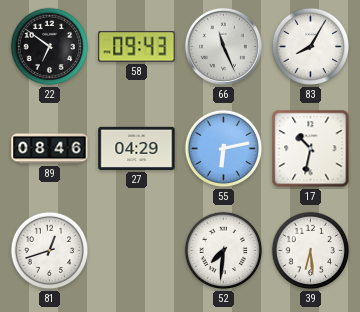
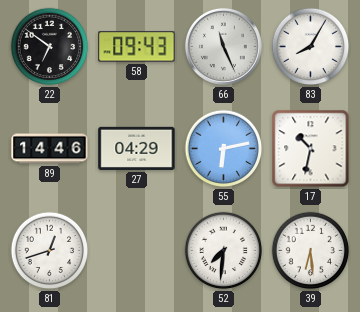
89: 08:46 -> 14:46
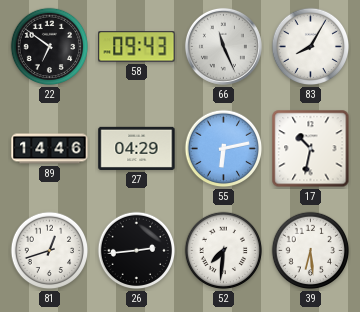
26: none -> 2:44
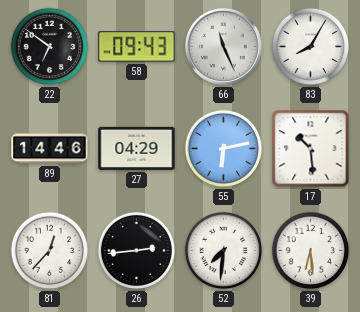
17: 10:32 -> 10:29
81: 12:42 -> 12:37
